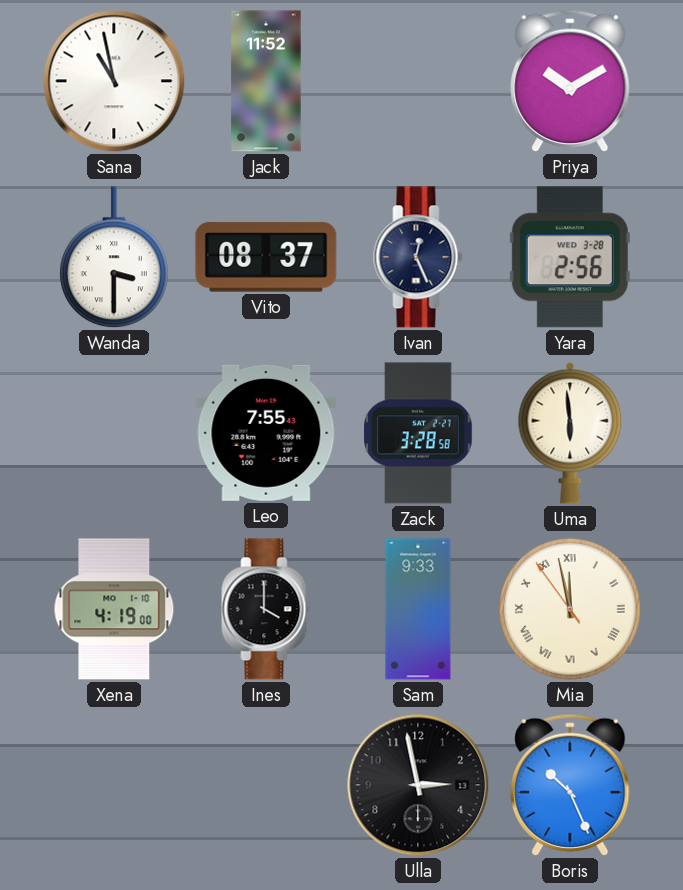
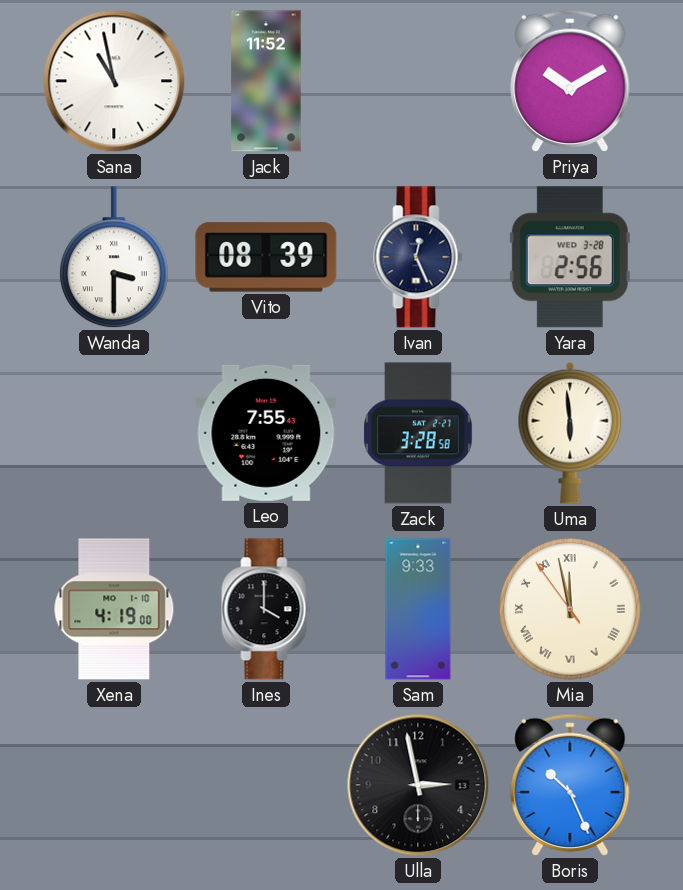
Vito: 08:37 -> 08:39
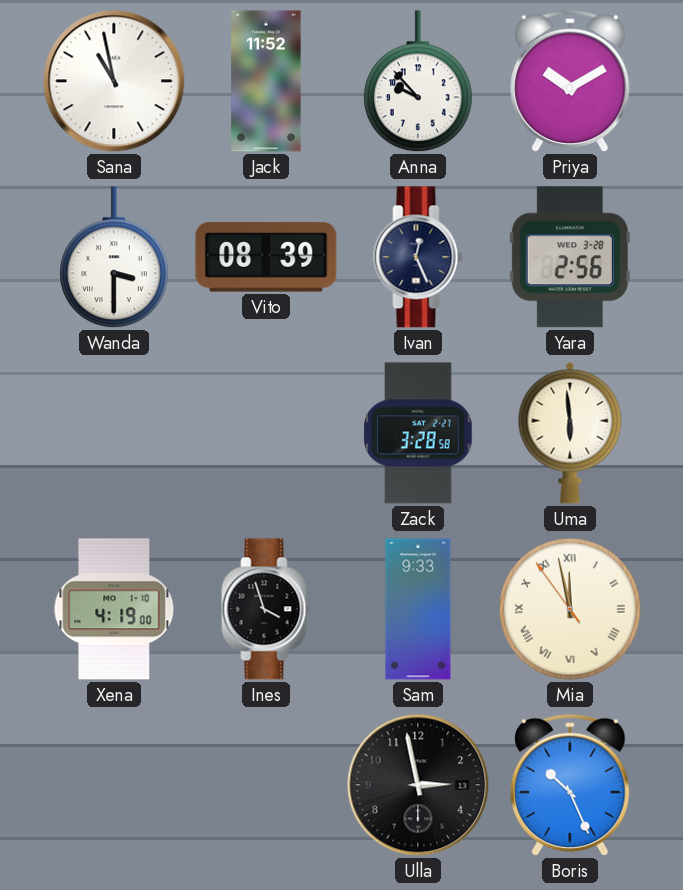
Anna: none -> 9:53
Leo: 7:55 -> none
Ines: 4:00 -> 3:57
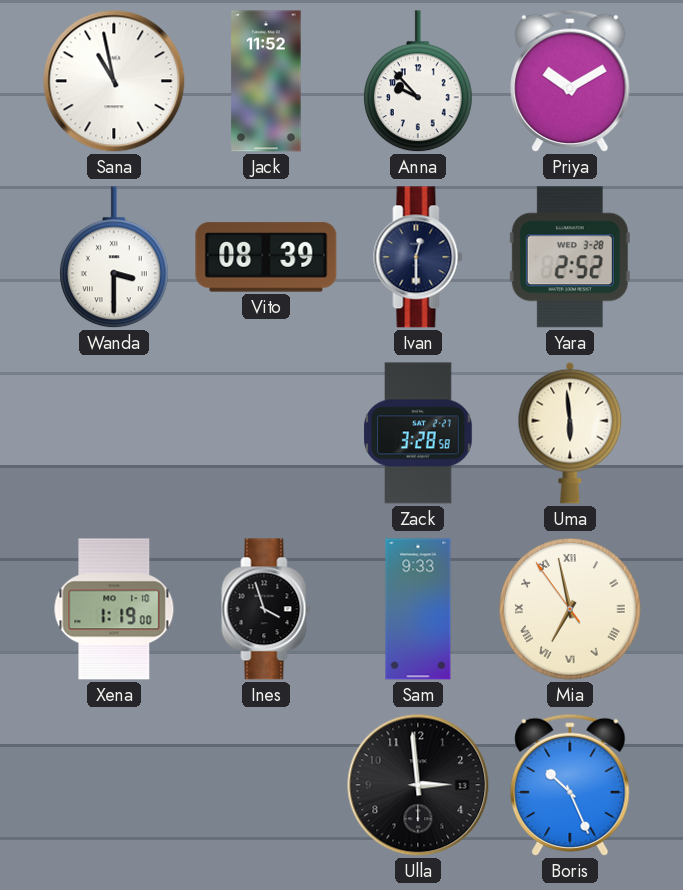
Ivan: 12:26 -> 12:30
Yara: 2:56 -> 2:52
Xena: 4:19 -> 1:19
Mia: 11:57 -> 6:57
Ulla: 2:58 -> 2:59
